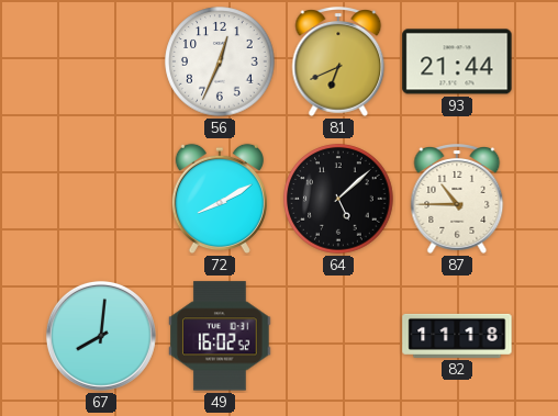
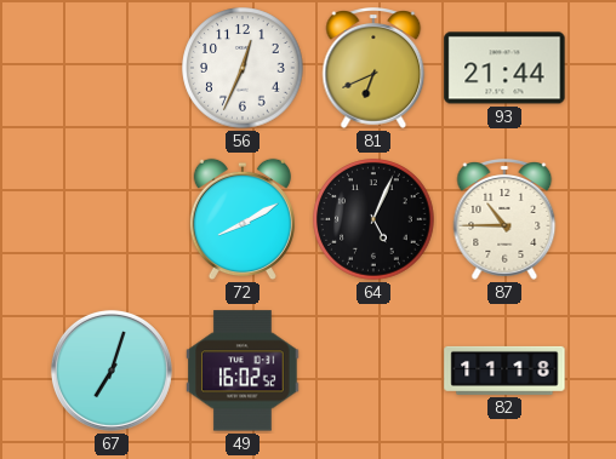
64: 5:08 -> 5:04
67: 8:01 -> 7:03
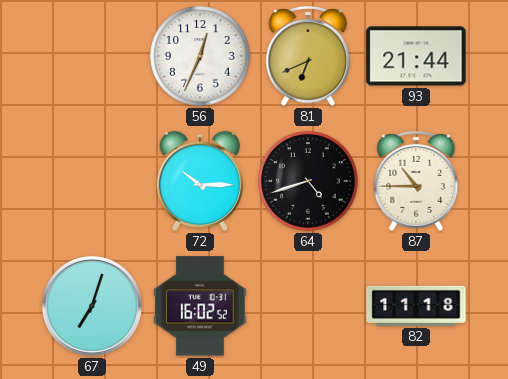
72: 8:10 -> 10:15
64: 5:04 -> 4:42
